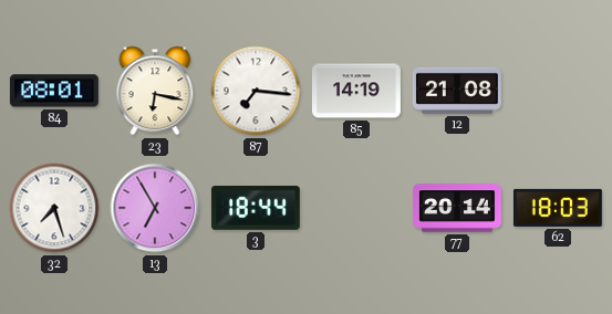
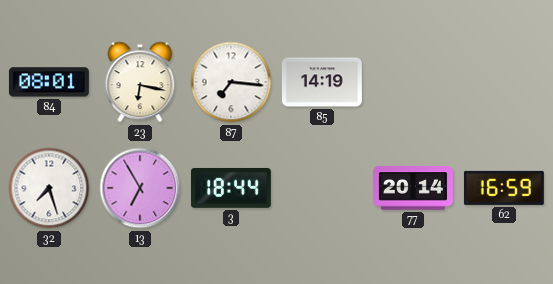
12: 21:08 -> none
62: 18:03 -> 16:59
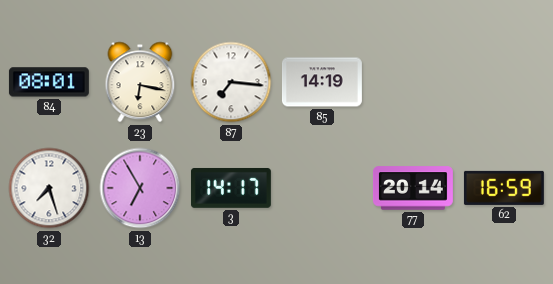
3: 18:44 -> 14:17
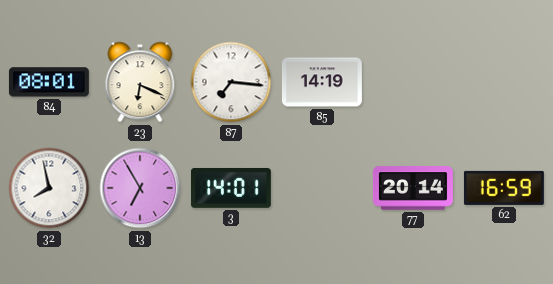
23: 6:17 -> 6:19
32: 7:27 -> 7:58
3: 14:17 -> 14:01
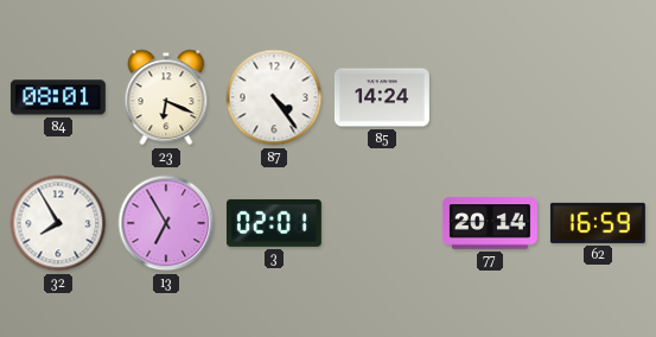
87: 7:16 -> 4:24
85: 14:19 -> 14:24
32: 7:58 -> 7:55
3: 14:01 -> 02:01
